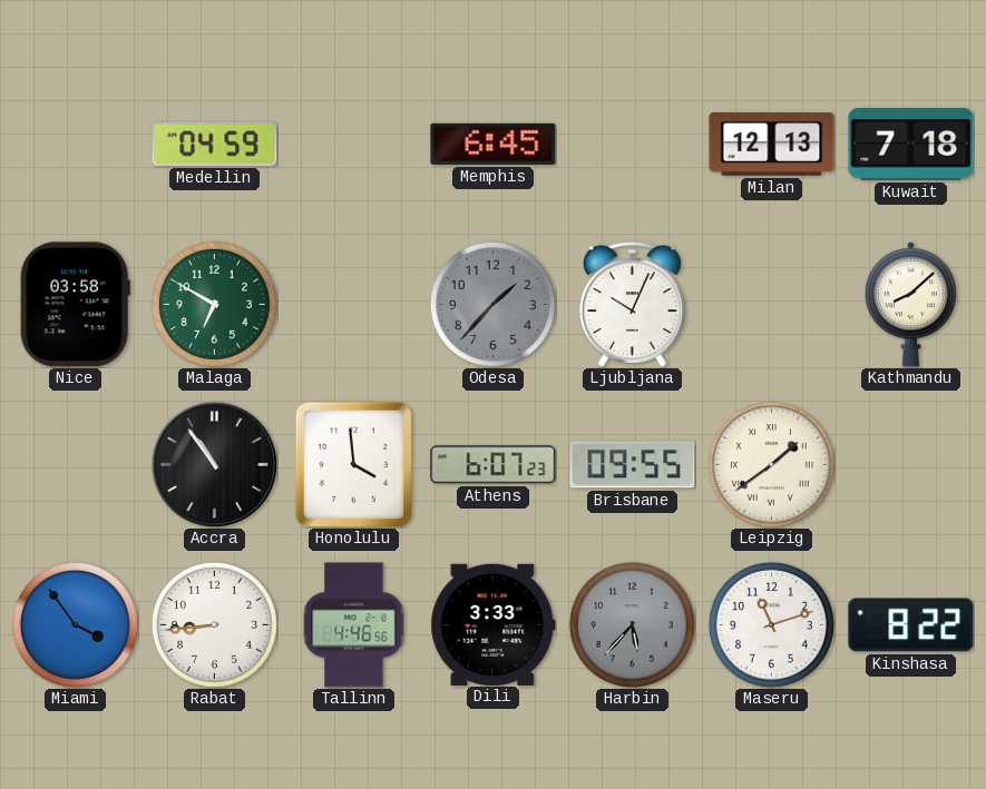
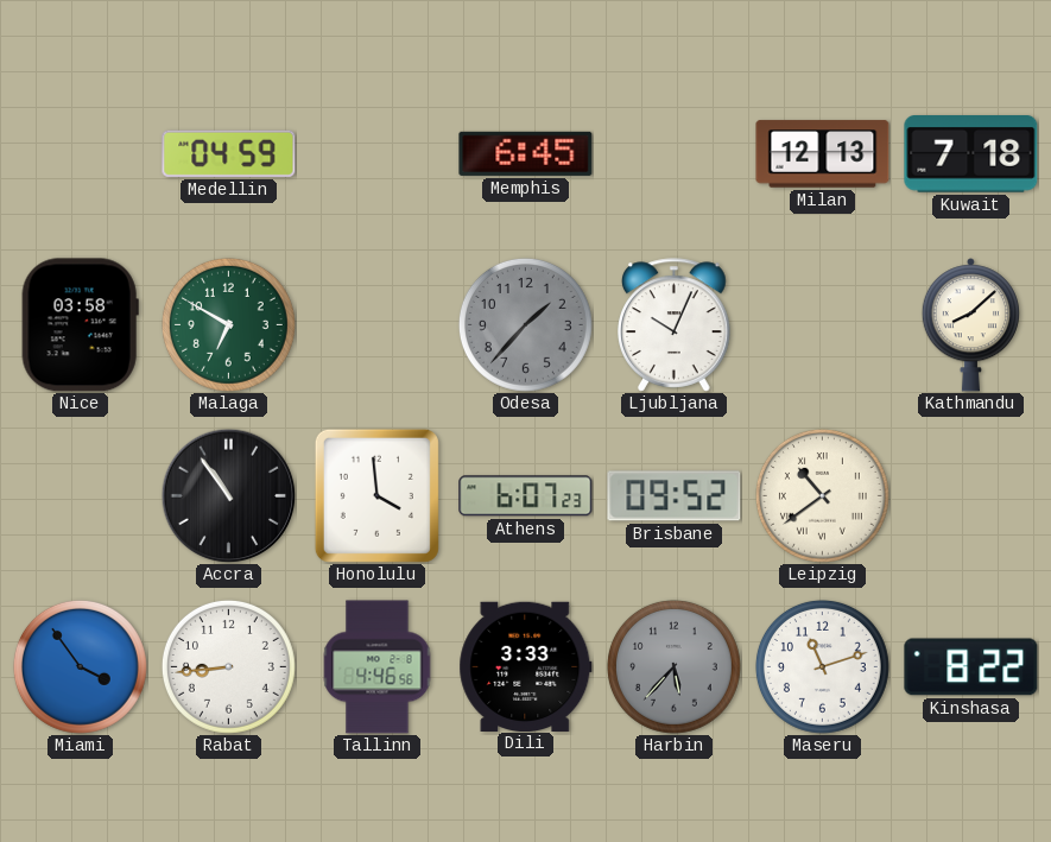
Brisbane: 09:55 -> 09:52
Leipzig: 1:39 -> 10:39
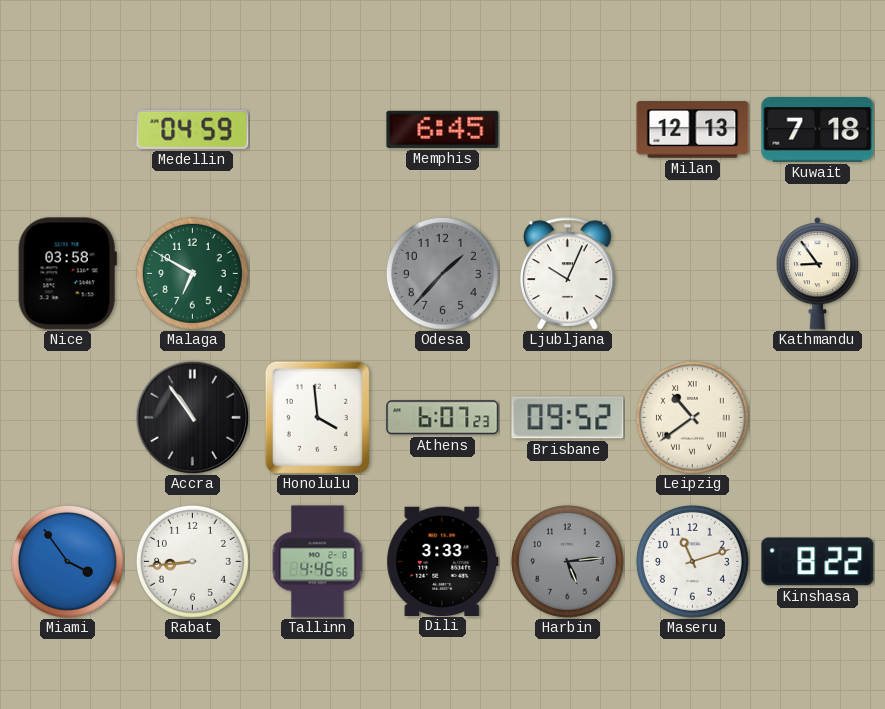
Kathmandu: 8:08 -> 8:54
Harbin: 5:37 -> 5:14
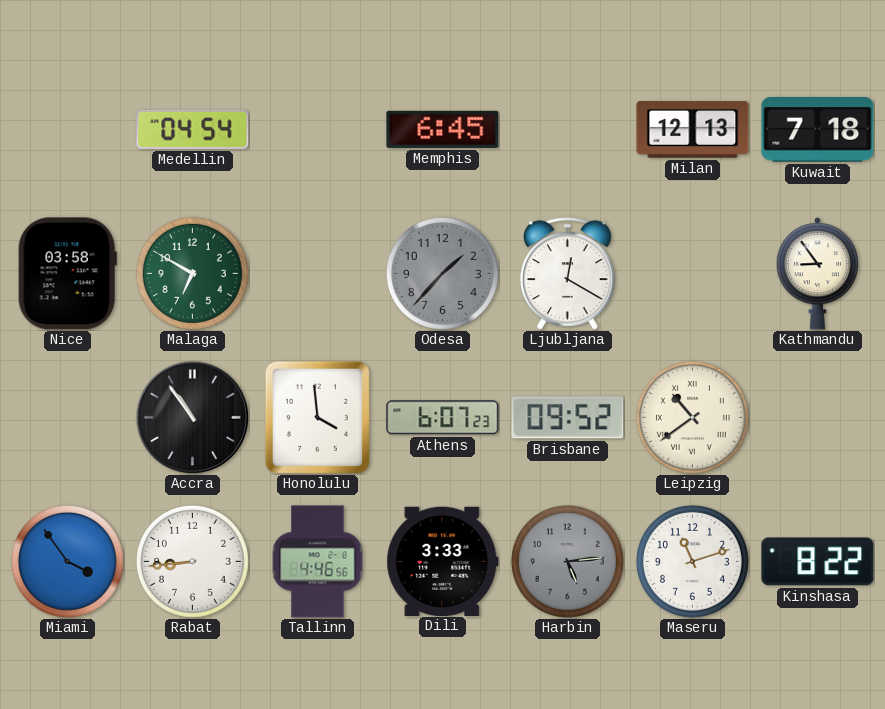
Medellin: 04:59 -> 04:54
Ljubljana: 10:04 -> 12:20
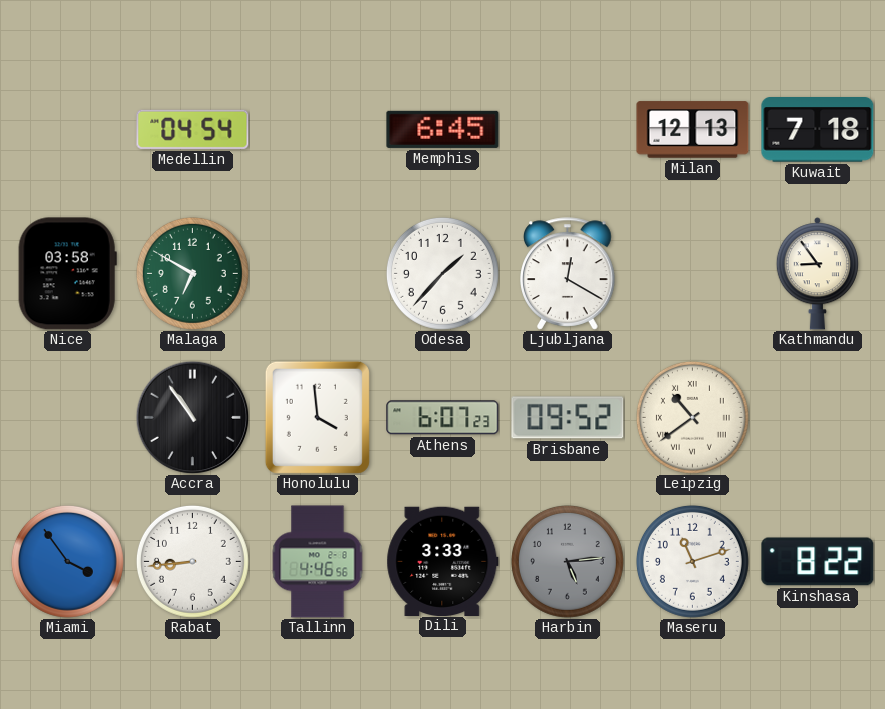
Odesa dial: grey -> white
